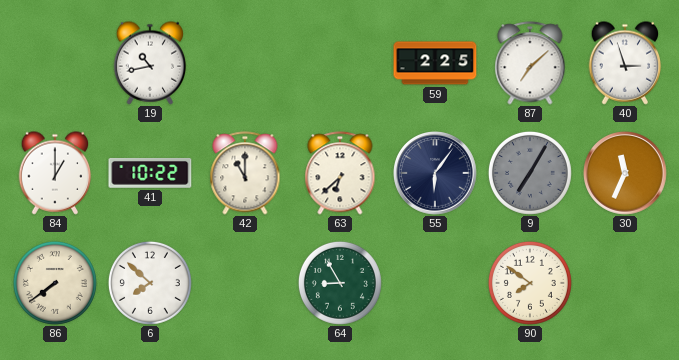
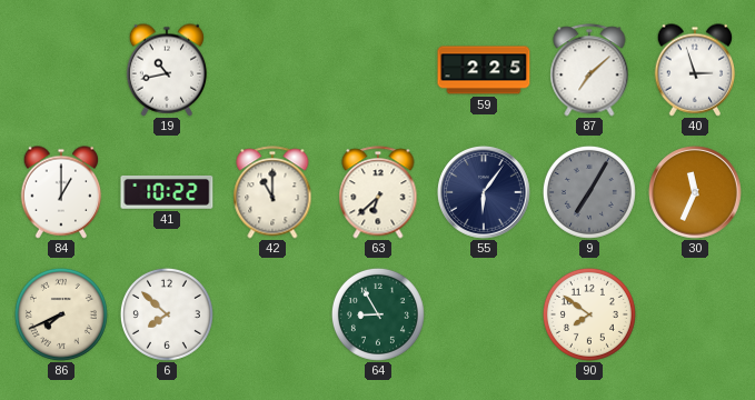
86: 7:39 -> 7:41
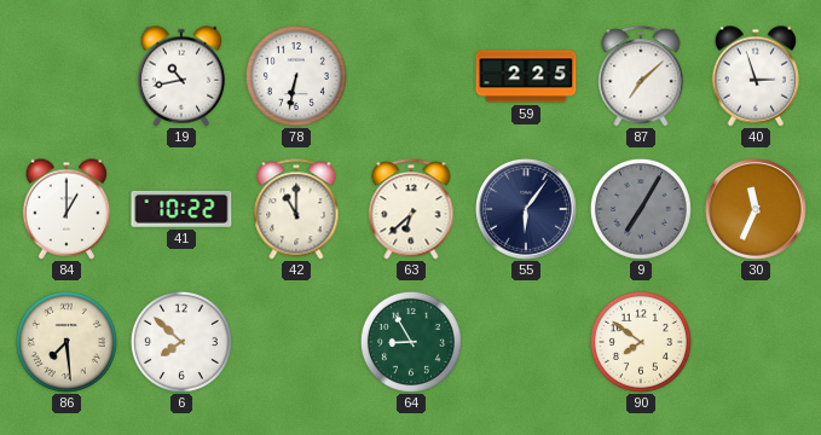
78: none -> 6:32
86: 7:41 -> 7:29
